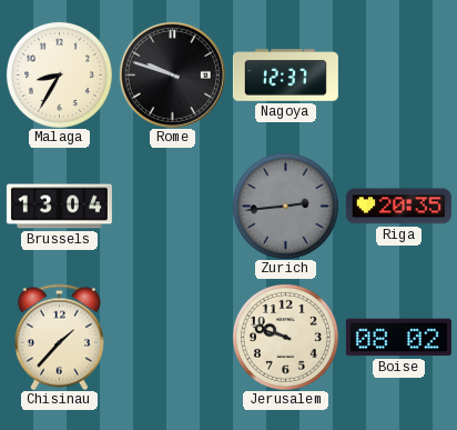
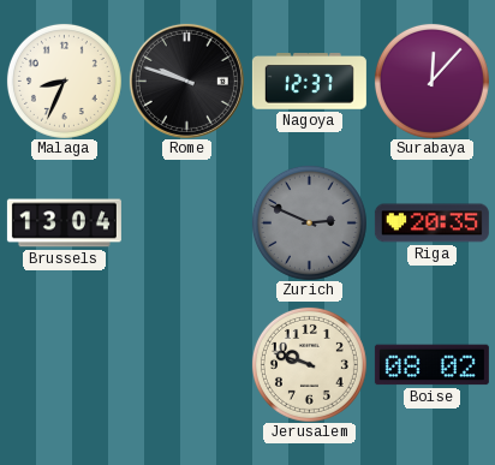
Malaga: 8:35 -> 8:34
Surabaya: none -> 12:07
Zurich: 2:44 -> 2:49
Chisinau: 1:37 -> none
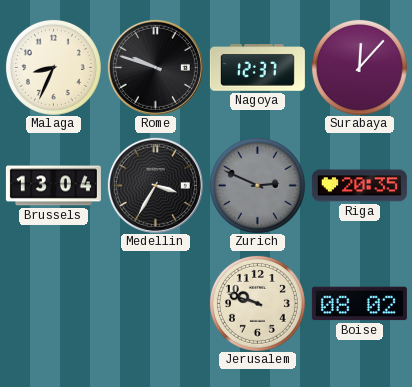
Medellin: none -> 3:35
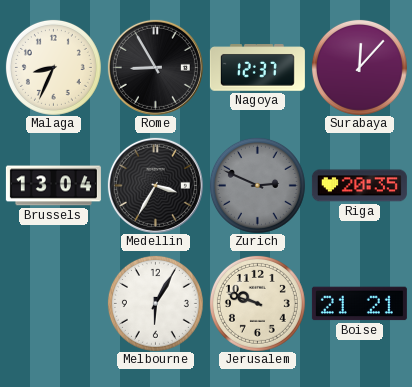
Rome: 9:48 -> 8:55
Melbourne: none -> 6:05
Boise: 08:02 -> 21:21
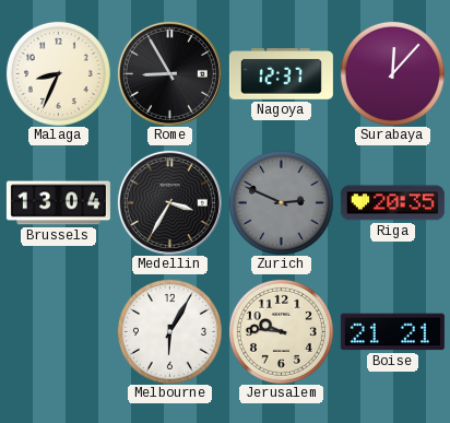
Jerusalem: 9:48 -> 9:46
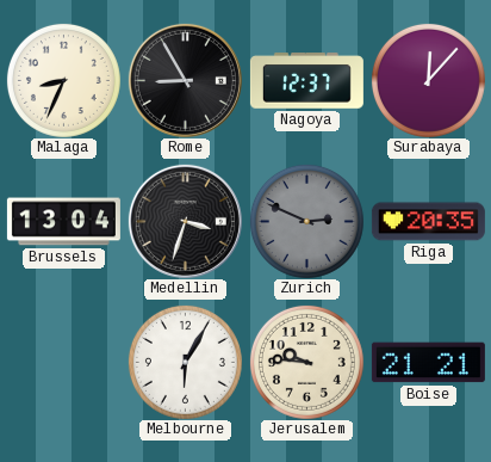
Medellin: 3:35 -> 3:33
